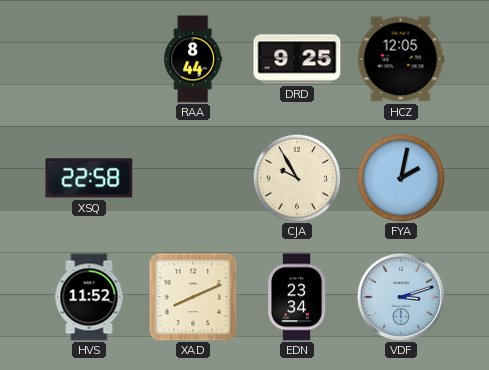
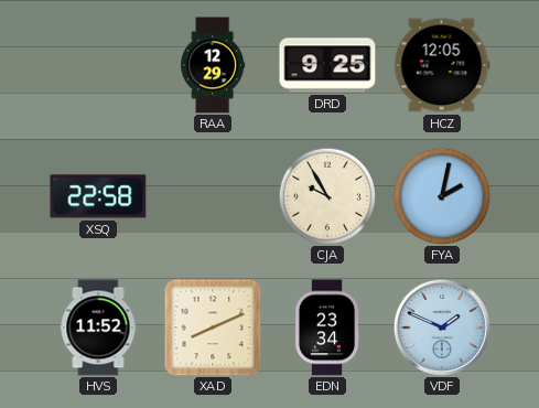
RAA: 8:44 -> 12:29
VDF: 3:12 -> 1:49
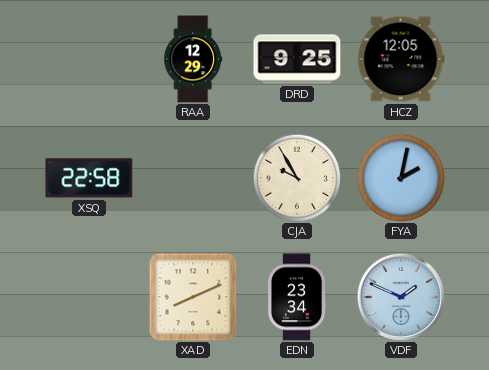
HVS: 11:52 -> none
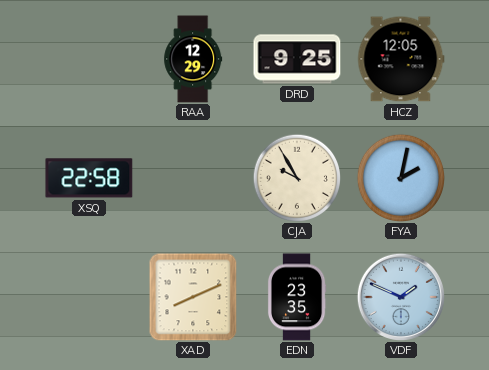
EDN: 23:34 -> 23:35
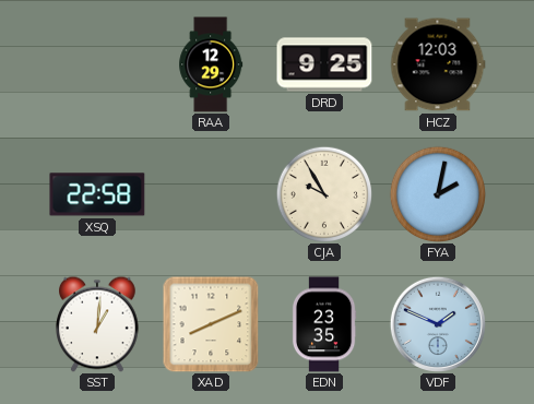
HCZ: 12:05 -> 12:03
SST: none -> 1:01
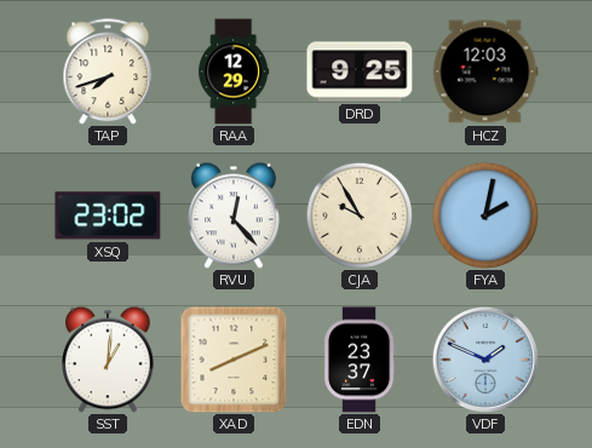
TAP: none -> 7:42
XSQ: 22:58 -> 23:02
RVU: none -> 12:23
EDN: 23:35 -> 23:37
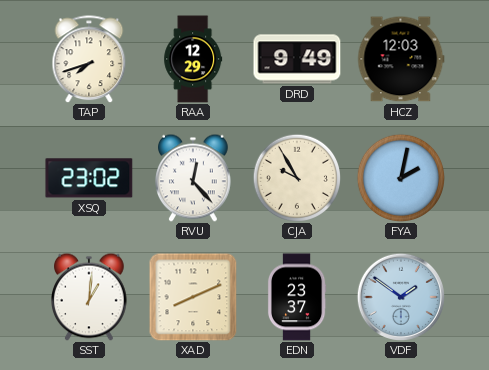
DRD: 9:25 -> 9:49
VDF: 1:49 -> 1:51
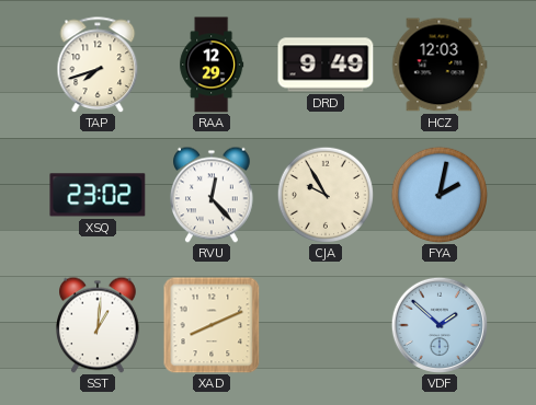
EDN: 23:37 -> none
VDF: 1:51 -> 1:52
